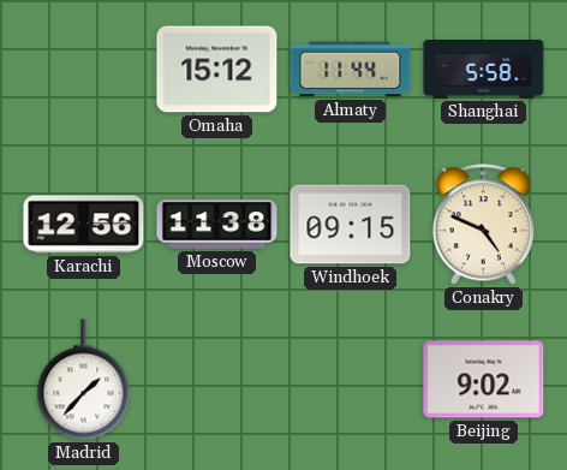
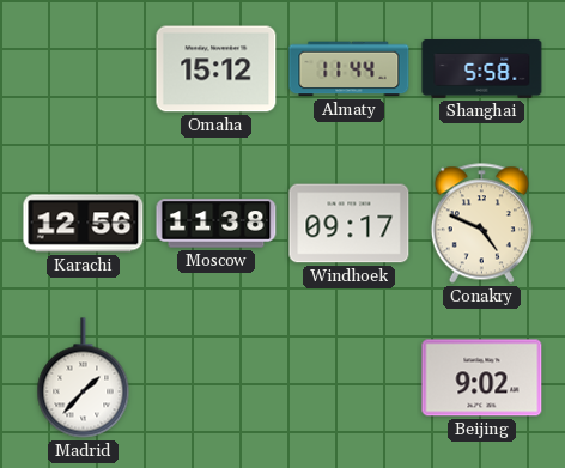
Windhoek: 09:15 -> 09:17
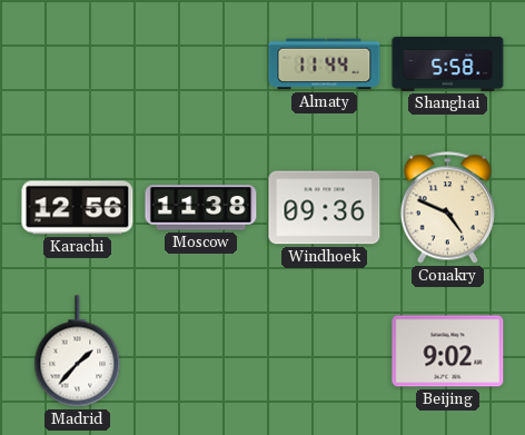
Omaha: 15:12 -> none
Windhoek: 09:17 -> 09:36
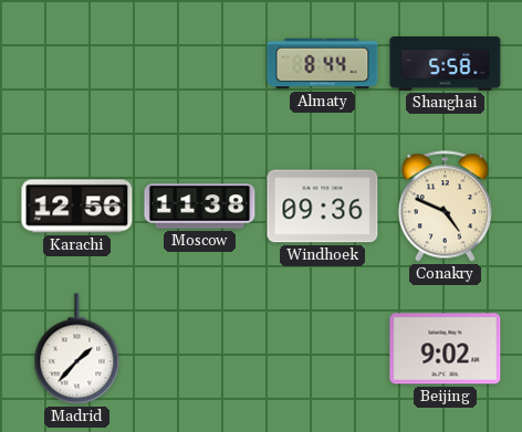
Almaty: 11:44 -> 8:44
